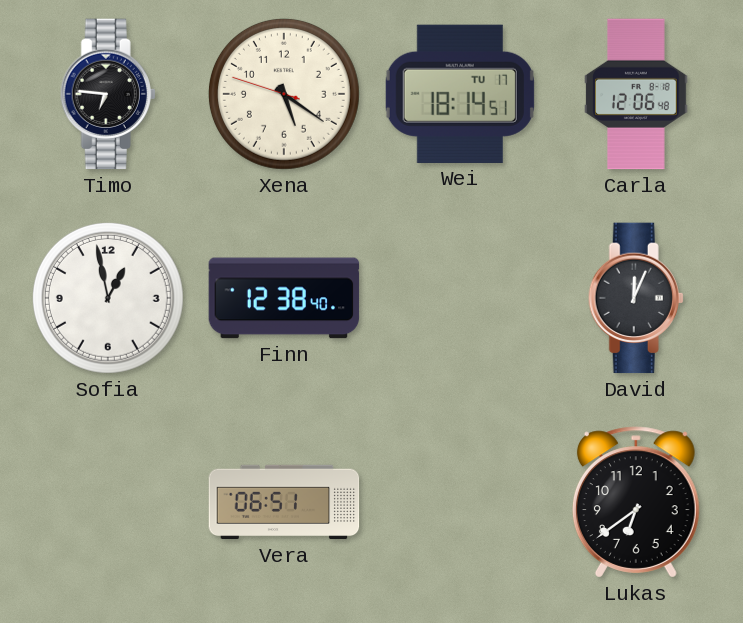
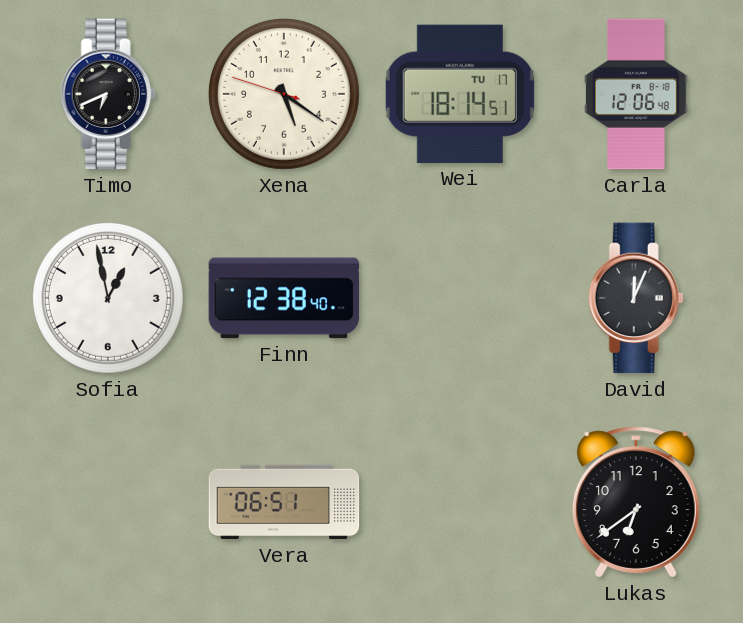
Timo: 6:46 -> 6:41
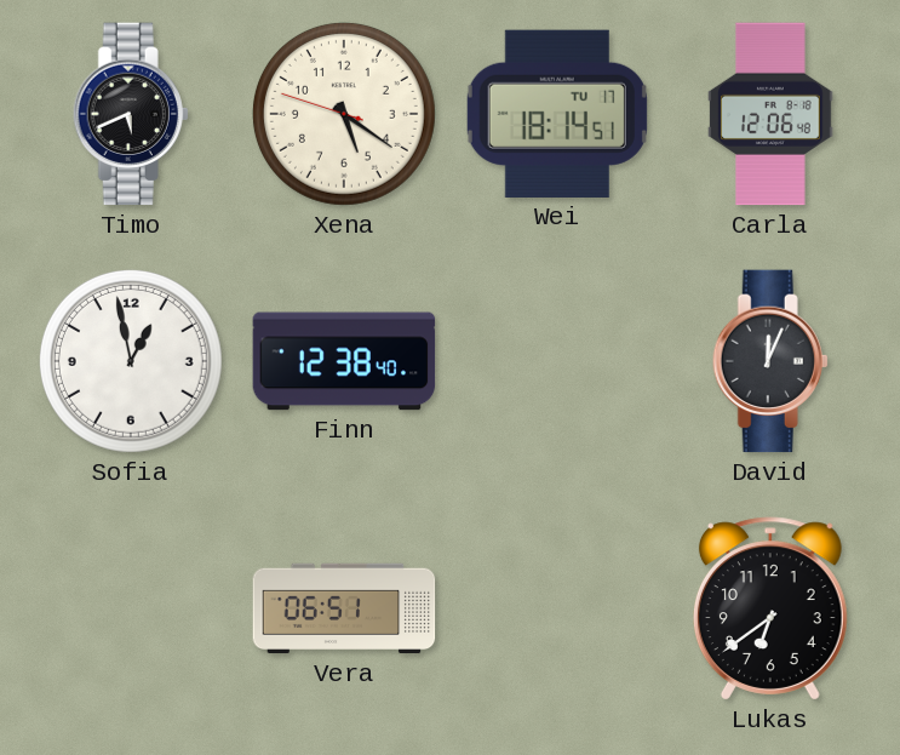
Timo: 6:41 -> 5:41
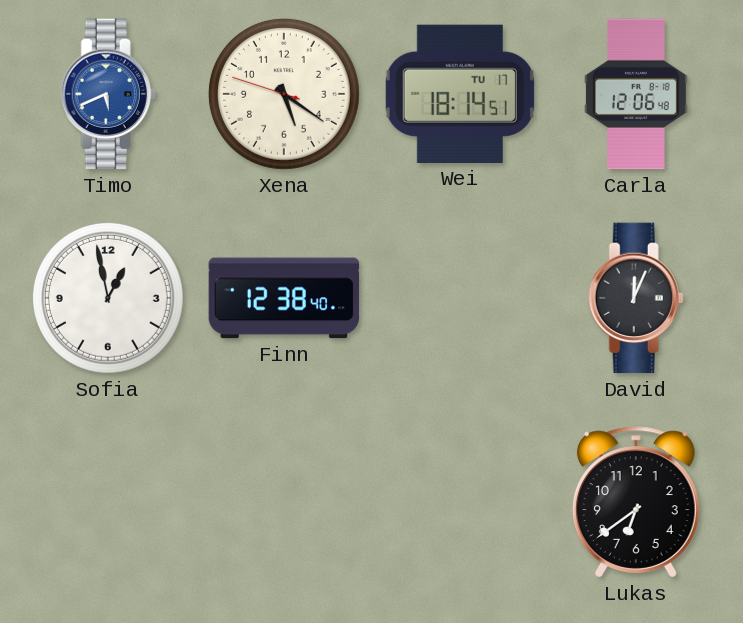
Timo dial: black -> blue
Vera: 06:51 -> none
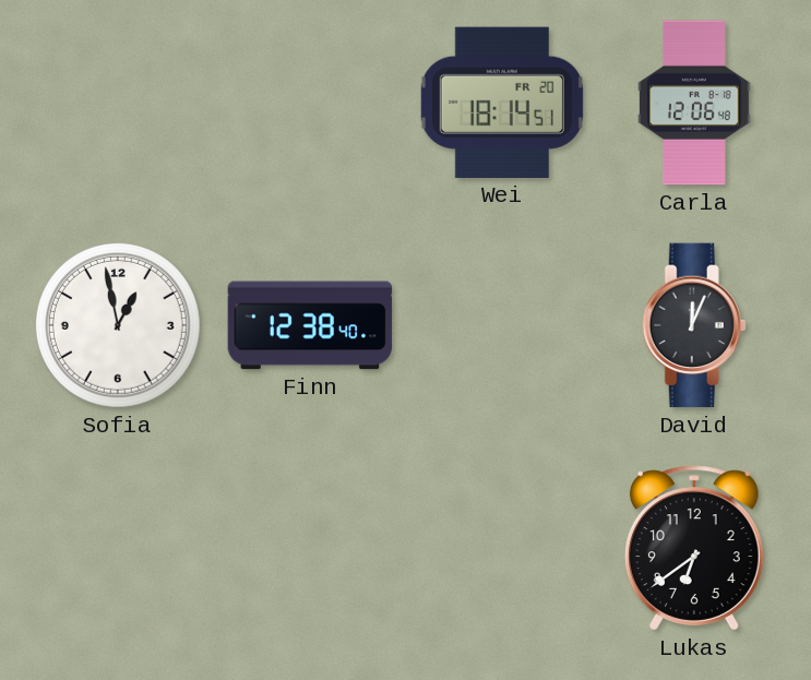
Timo: 5:41 -> none
Xena: 5:20 -> none
Wei date: TU 17 -> FR 20
